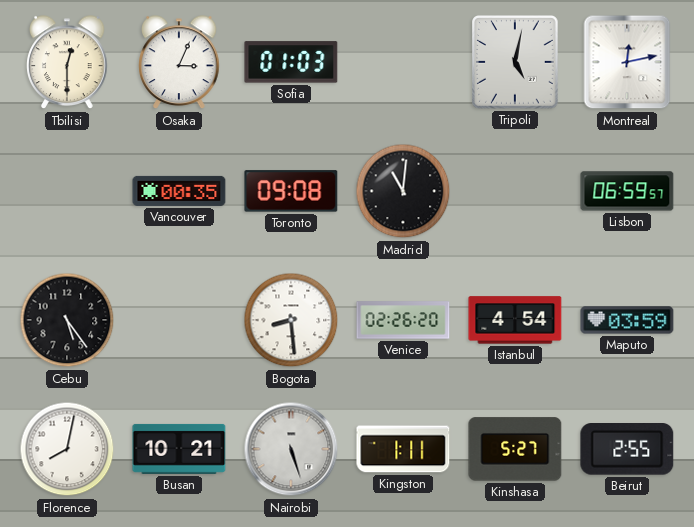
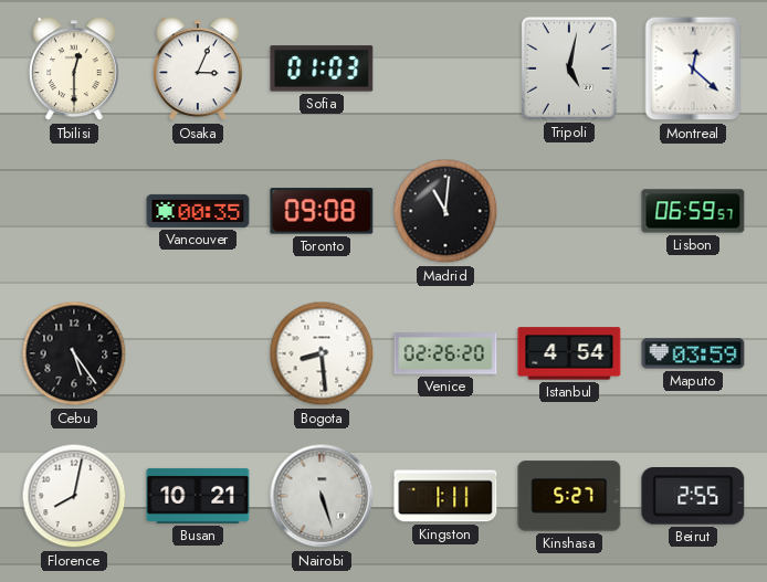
Montreal: 12:13 -> 12:22
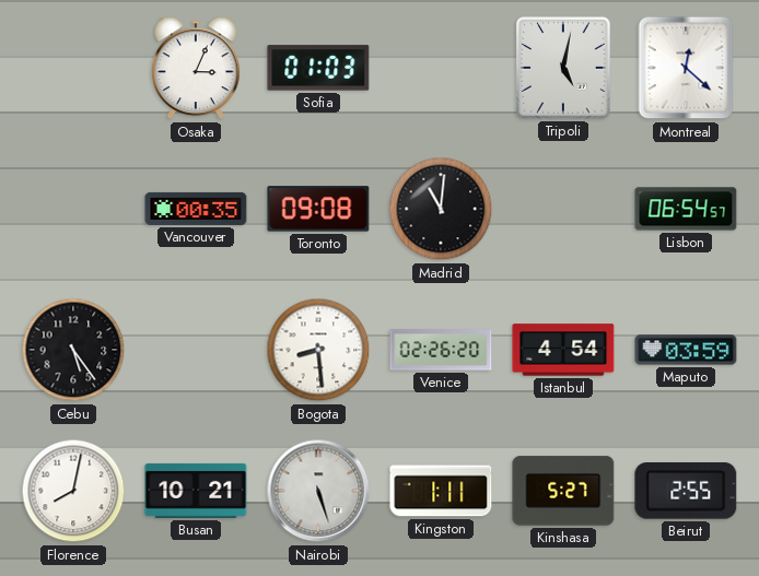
Tbilisi: 12:30 -> none
Lisbon: 06:59 -> 06:54
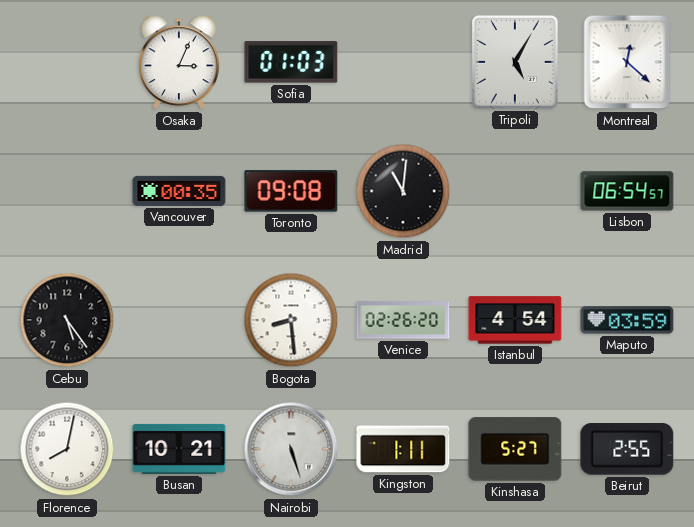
Tripoli: 5:02 -> 5:05
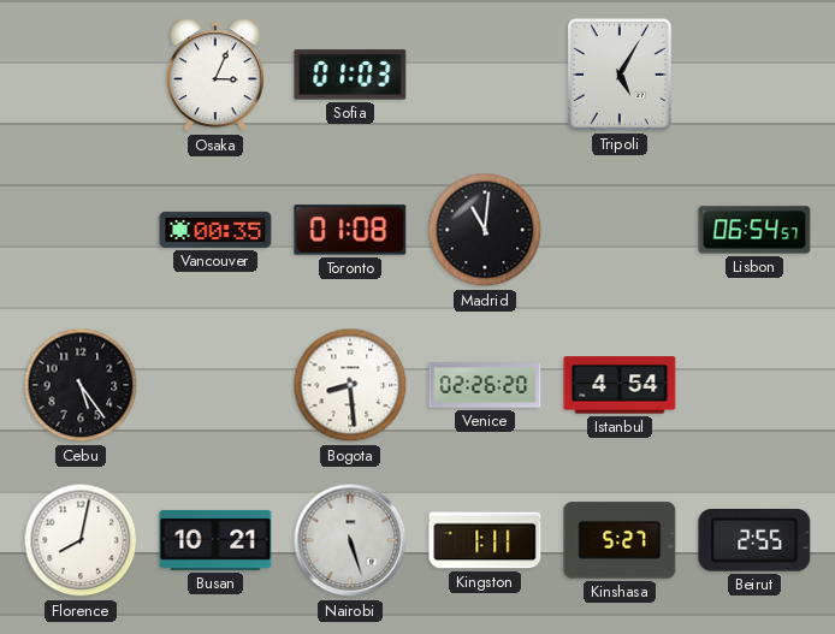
Montreal: 12:22 -> none
Toronto: 09:08 -> 01:08
Maputo: 03:59 -> none
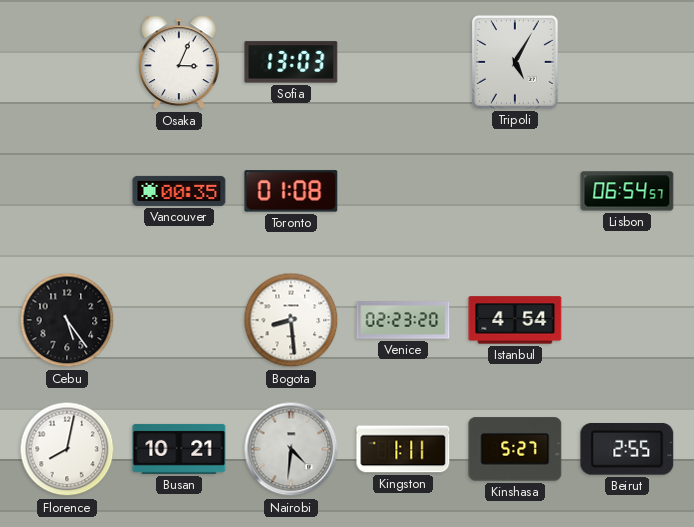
Sofia: 01:03 -> 13:03
Madrid: 11:01 -> none
Venice: 02:26 -> 02:23
Nairobi: 5:27 -> 4:31
